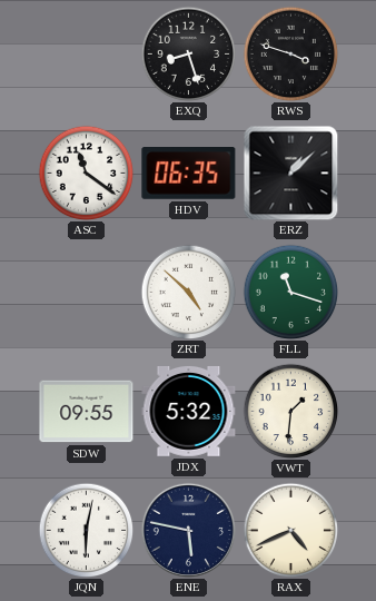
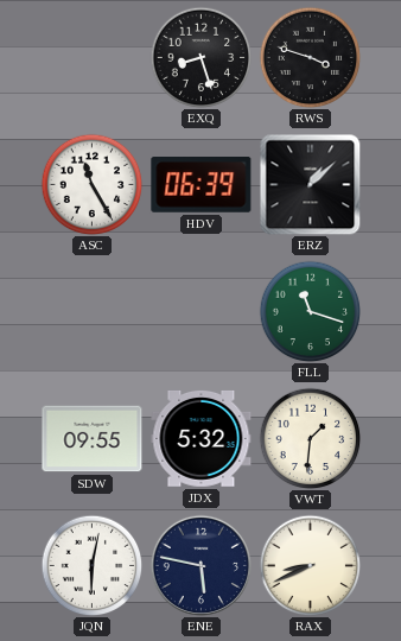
ASC: 11:21 -> 11:25
HDV: 06:35 -> 06:39
ZRT: 4:52 -> none
RAX: 4:41 -> 8:41
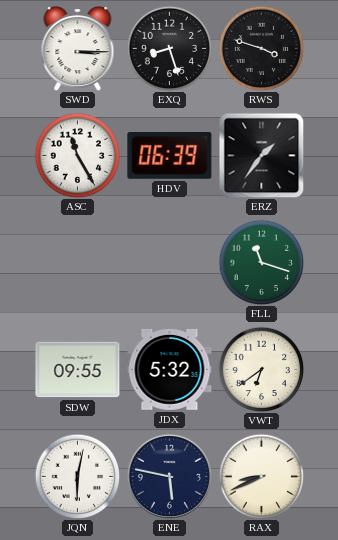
SWD: none -> 3:15
ERZ: 1:08 -> 1:36
VWT: 1:31 -> 6:39
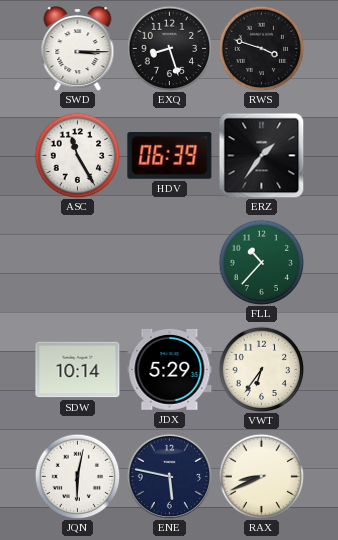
FLL: 11:18 -> 10:37
SDW: 09:55 -> 10:14
JDX: 5:32 -> 5:29
VWT: 6:39 -> 6:36
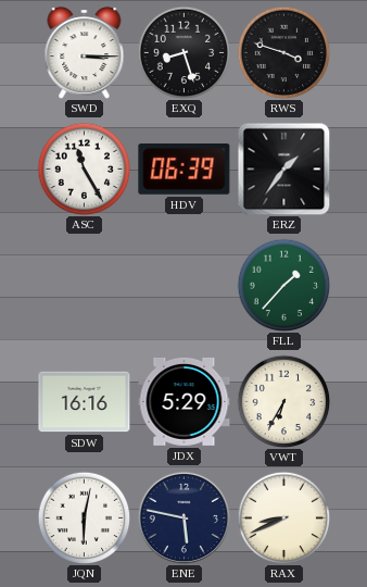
FLL: 10:37 -> 1:37
SDW: 10:14 -> 16:16
VWT: 6:36 -> 6:35
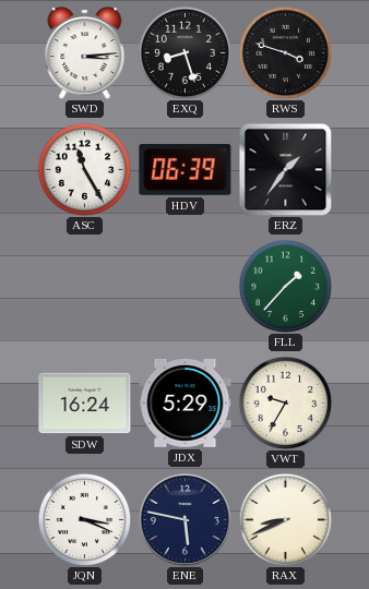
SWD: 3:15 -> 3:14
SDW: 16:16 -> 16:24
VWT: 6:35 -> 9:35
JQN: 6:02 -> 3:19
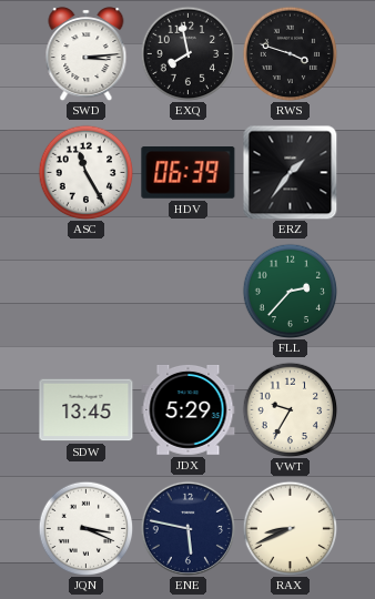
EXQ: 8:27 -> 7:58
FLL: 1:37 -> 2:37
SDW: 16:24 -> 13:45
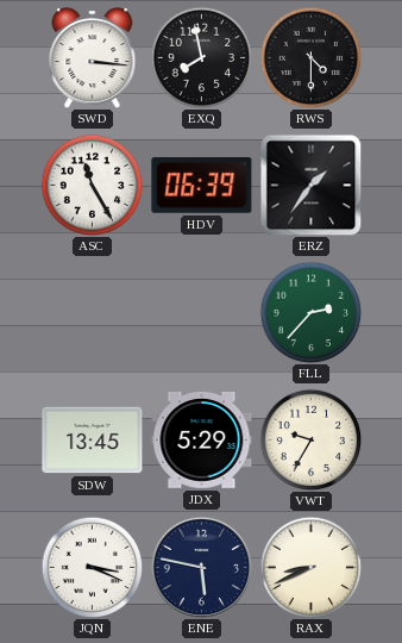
SWD: 3:14 -> 3:16
RWS: 3:48 -> 4:30
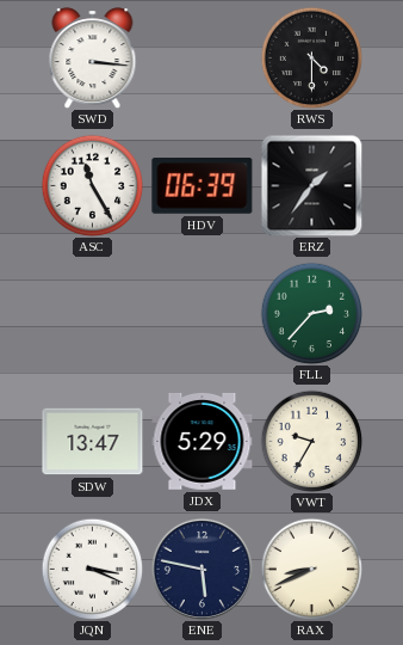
EXQ: 7:58 -> none
SDW: 13:45 -> 13:47
